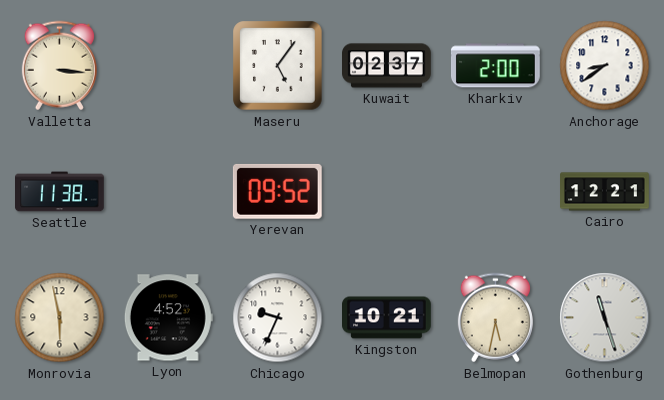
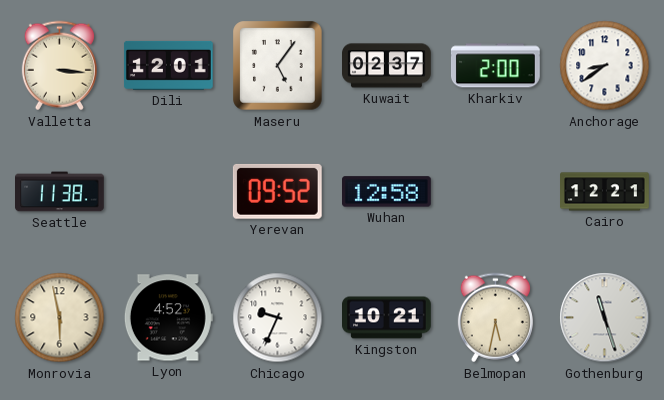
Dili: none -> 12:01
Wuhan: none -> 12:58
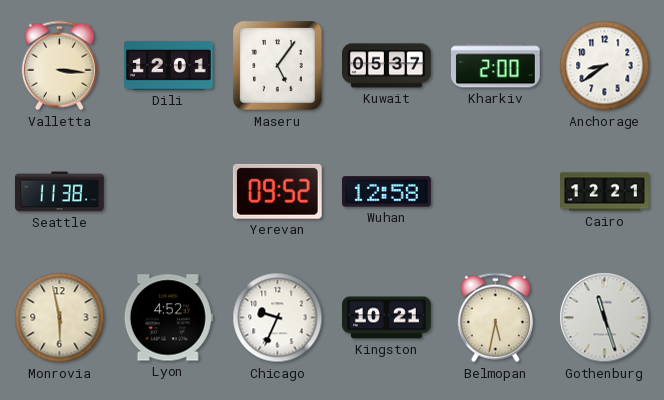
Kuwait: 02:37 -> 05:37
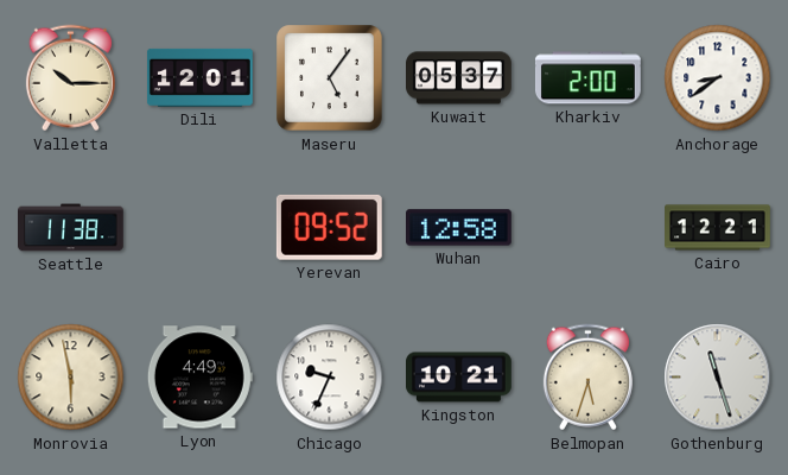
Valletta: 3:16 -> 10:15
Lyon: 4:52 -> 4:49
Belmopan: 5:32 -> 5:33
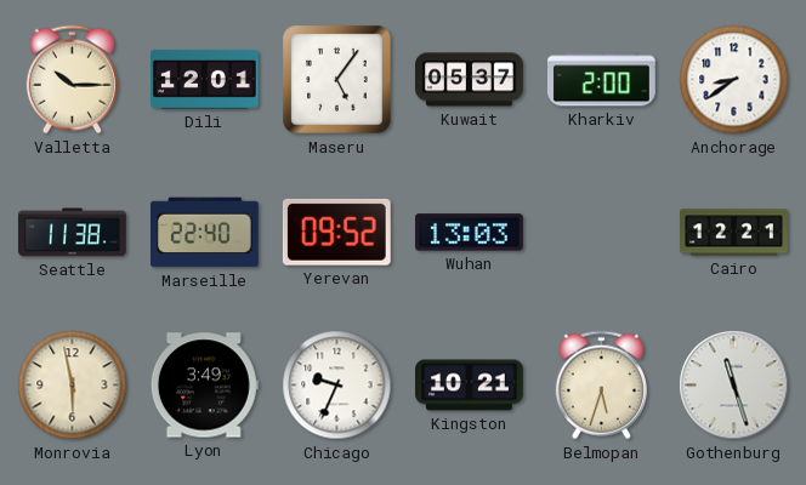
Marseille: none -> 22:40
Wuhan: 12:58 -> 13:03
Lyon: 4:49 -> 3:49
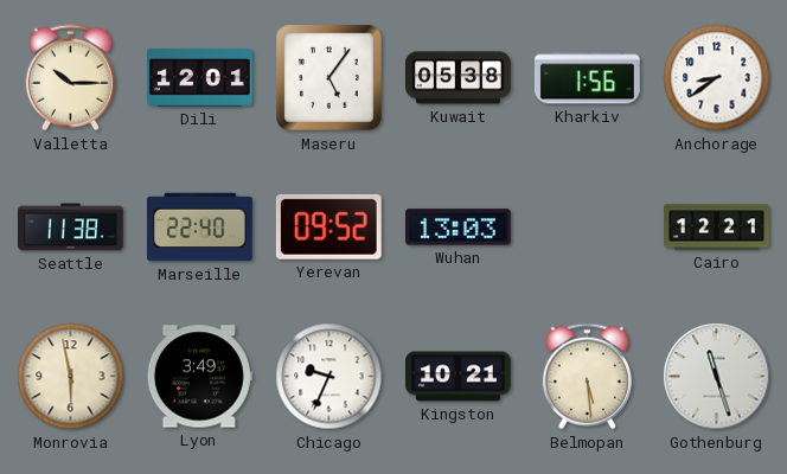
Kuwait: 05:37 -> 05:38
Kharkiv: 2:00 -> 1:56
Belmopan: 5:33 -> 5:29
